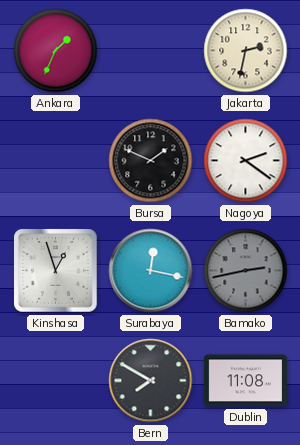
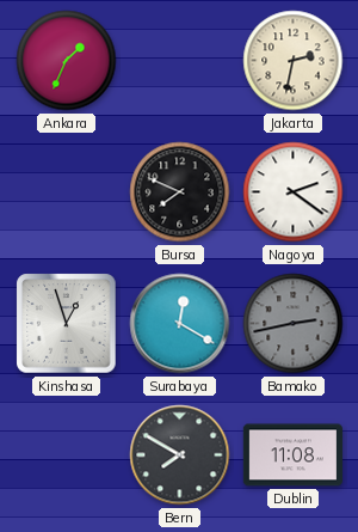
Bursa: 1:49 -> 7:49
Surabaya: 12:17 -> 12:20
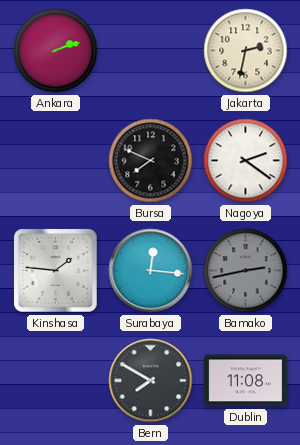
Ankara: 1:34 -> 2:12
Kinshasa: 12:57 -> 1:46
Surabaya: 12:20 -> 12:16
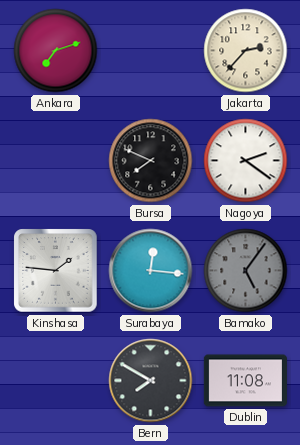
Ankara: 2:12 -> 7:12
Jakarta: 2:32 -> 2:37
Bamako: 2:43 -> 5:06
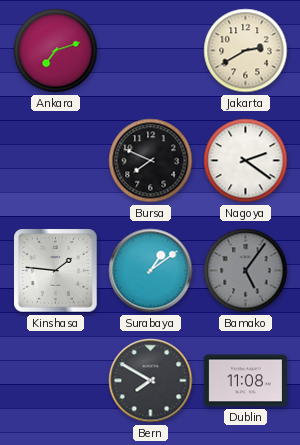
Jakarta: 2:37 -> 2:40
Surabaya: 12:16 -> 1:09
